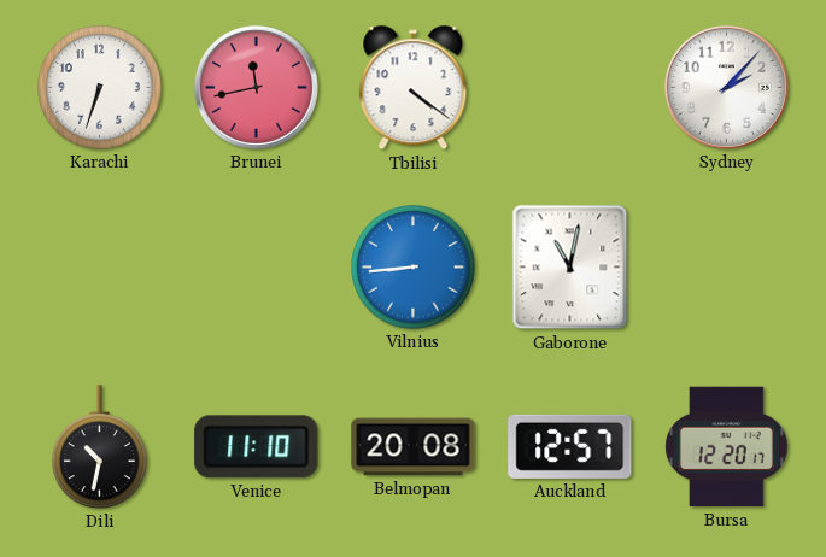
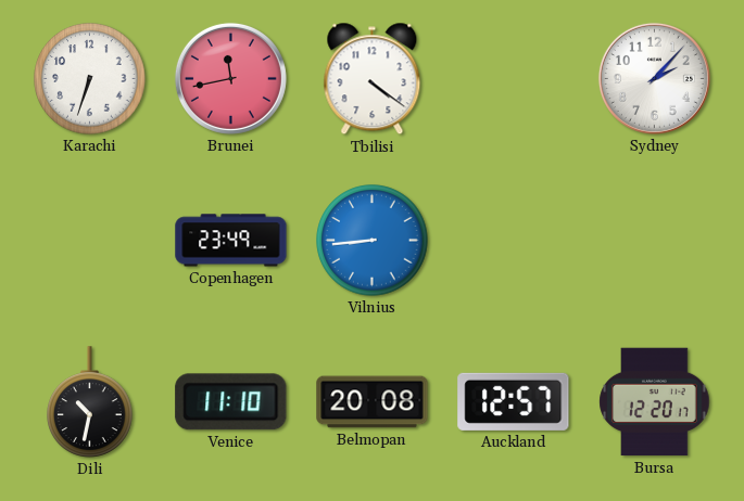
Copenhagen: none -> 23:49
Gaborone: 11:02 -> none
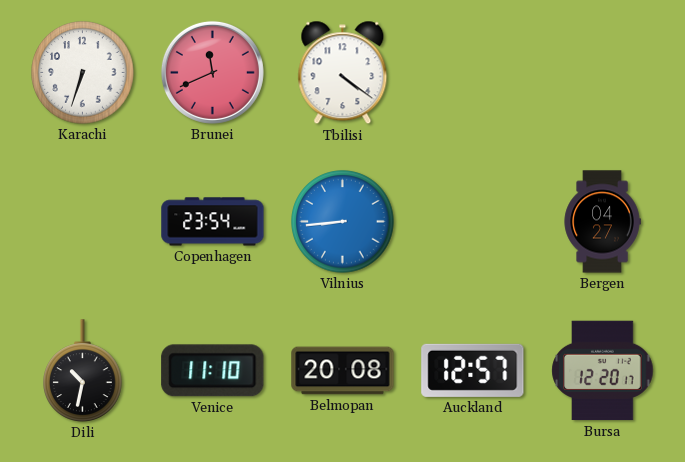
Brunei: 11:43 -> 11:41
Sydney: 2:07 -> none
Copenhagen: 23:49 -> 23:54
Bergen: none -> 04:27
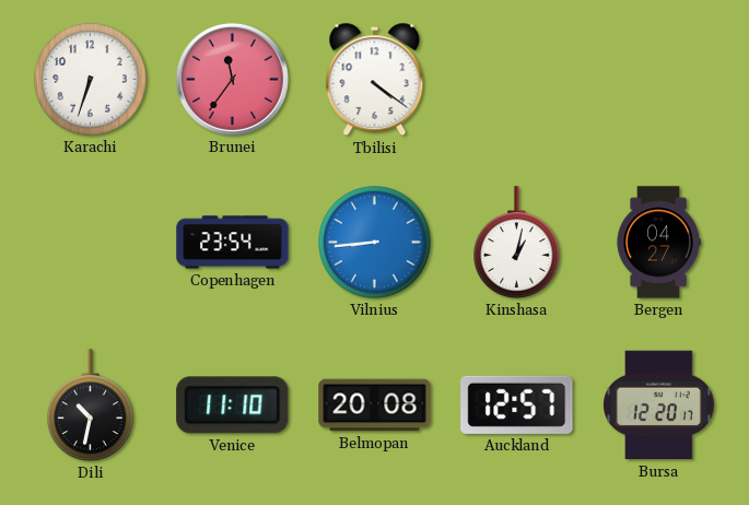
Brunei: 11:41 -> 11:36
Kinshasa: none -> 1:02
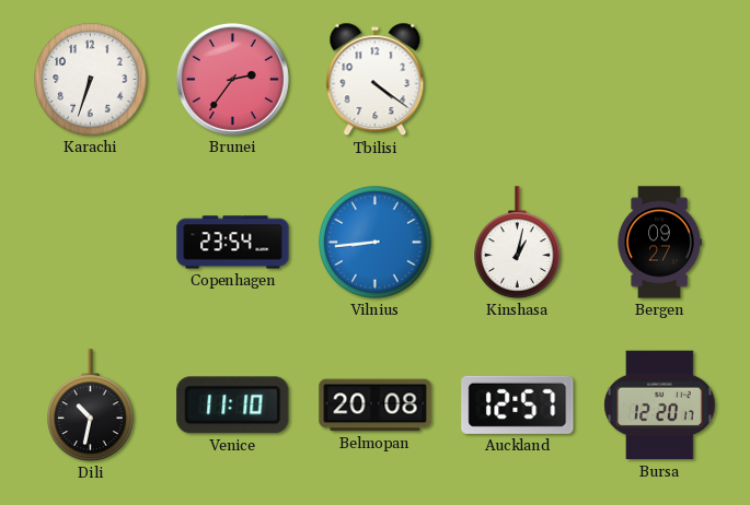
Brunei: 11:36 -> 2:36
Bergen: 04:27 -> 09:27
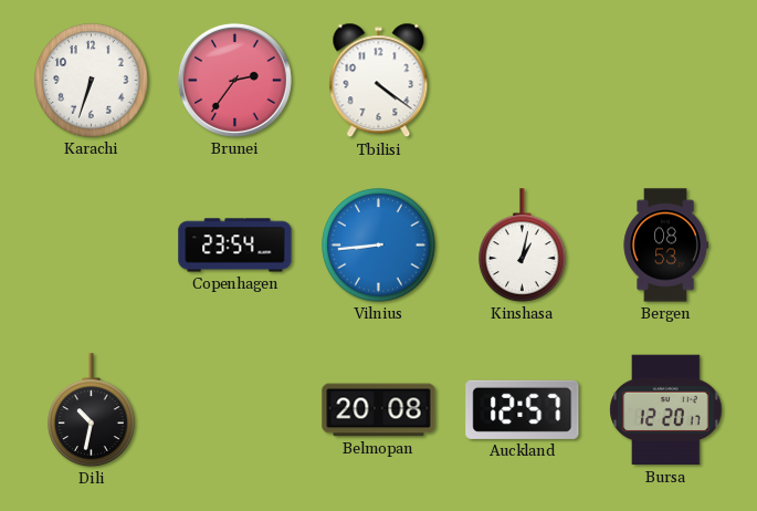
Bergen: 09:27 -> 08:53
Venice: 11:10 -> none
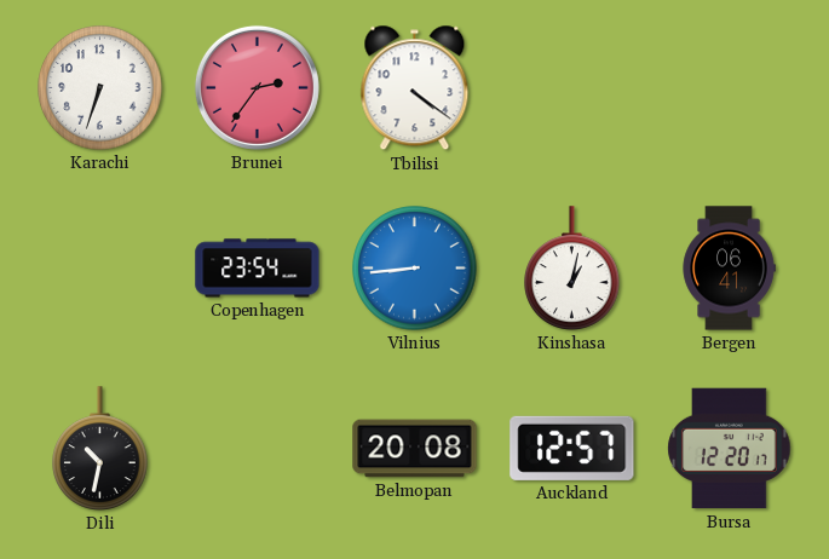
Bergen: 08:53 -> 06:41
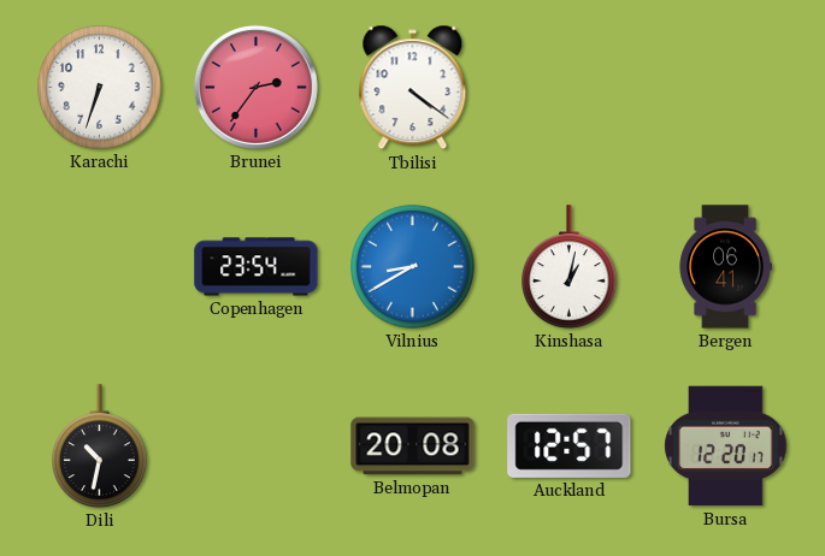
Vilnius: 8:44 -> 8:40
